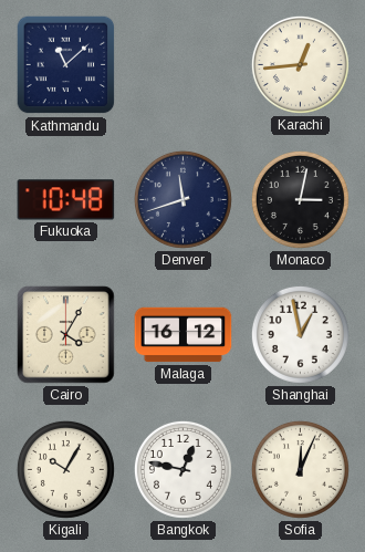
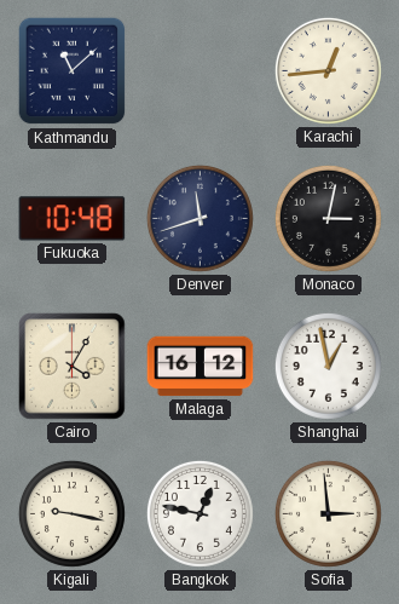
Kigali: 10:05 -> 9:17
Sofia: 12:04 -> 2:59
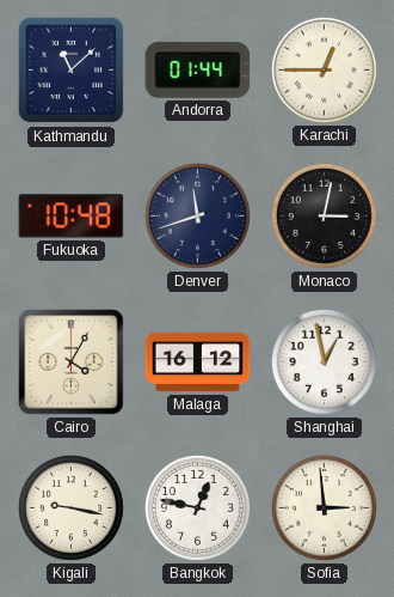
Andorra: none -> 01:44
Karachi: 12:44 -> 12:45
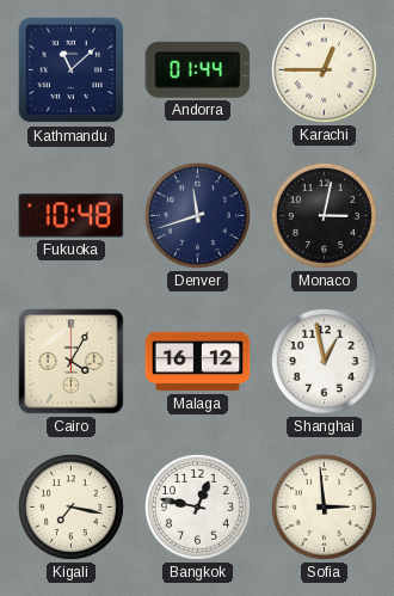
Kigali: 9:17 -> 7:17
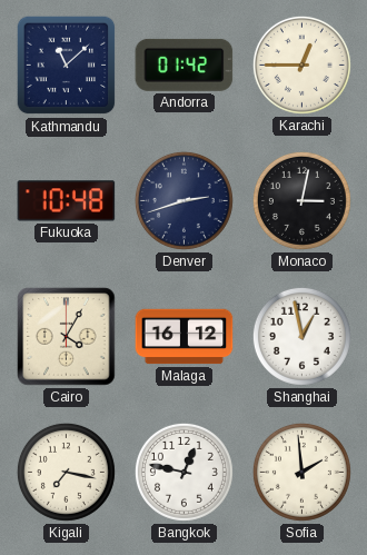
Andorra: 01:44 -> 01:42
Denver: 11:42 -> 2:42
Sofia: 2:59 -> 1:59
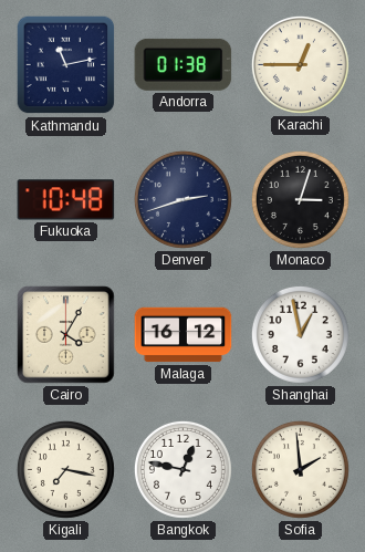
Kathmandu: 11:08 -> 11:13
Andorra: 01:42 -> 01:38
Monaco: 3:02 -> 3:03
